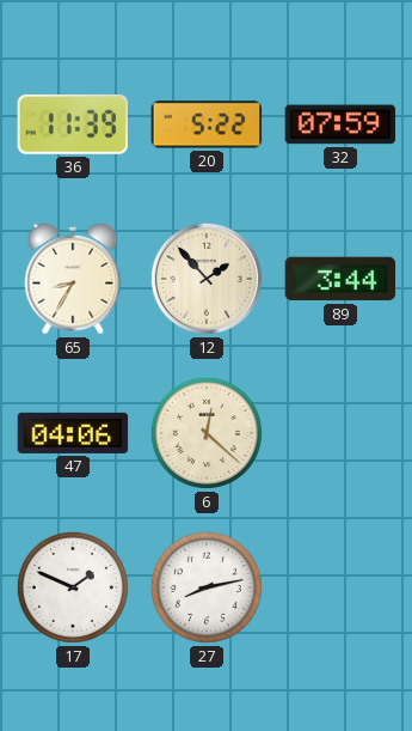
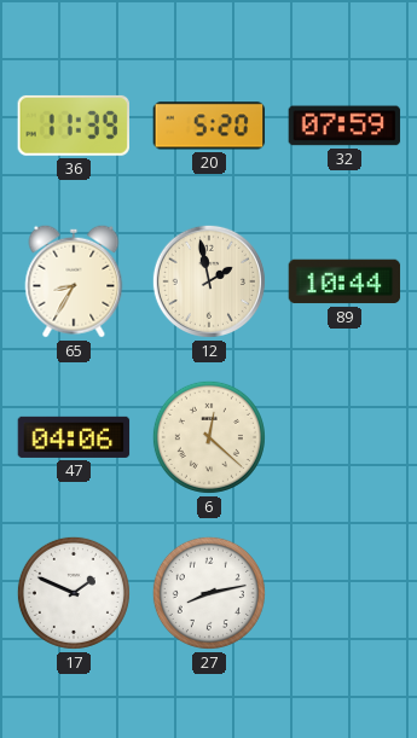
20: 5:22 -> 5:20
12: 1:53 -> 1:58
89: 3:44 -> 10:44
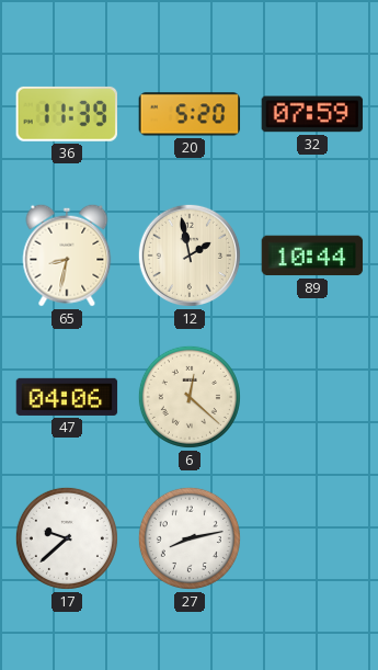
65: 8:35 -> 8:32
17: 1:49 -> 9:38
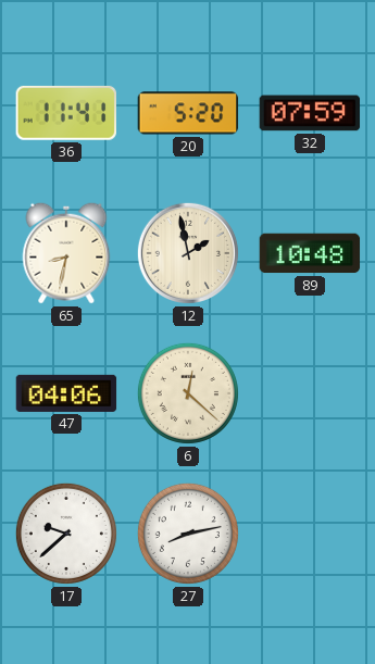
36: 11:39 -> 11:41
89: 10:44 -> 10:48
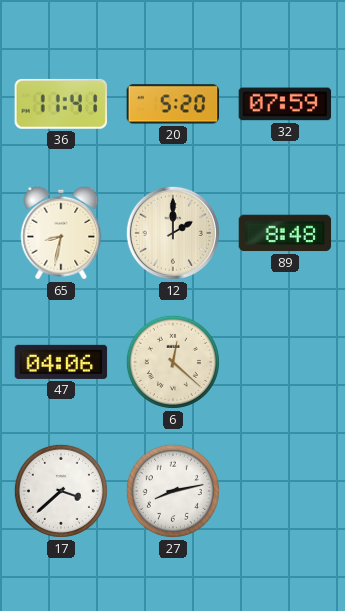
12: 1:58 -> 2:00
89: 10:48 -> 8:48
17: 9:38 -> 3:38
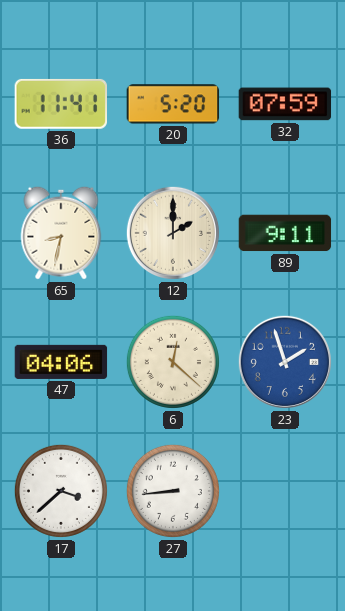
89: 8:48 -> 9:11
23: none -> 1:57
27: 8:13 -> 8:44
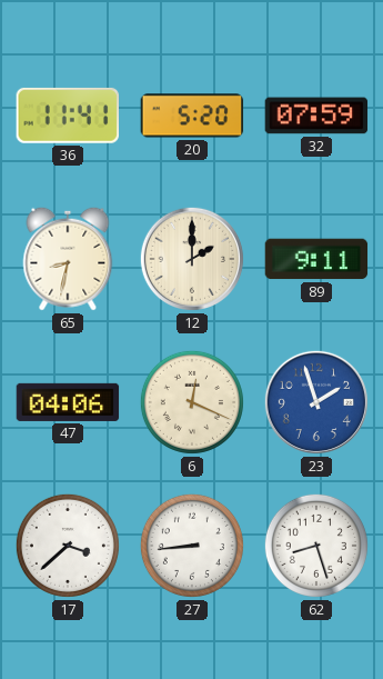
6: 12:22 -> 12:19
62: none -> 8:27
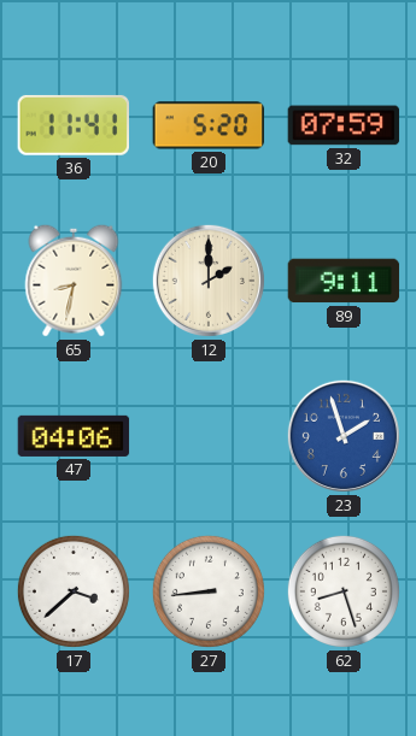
6: 12:19 -> none
